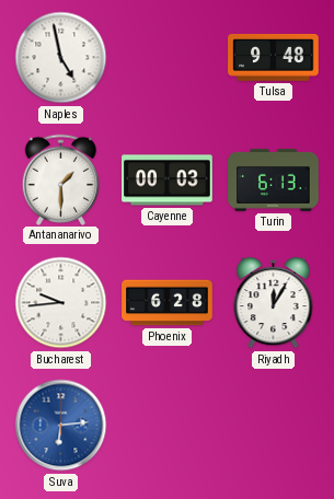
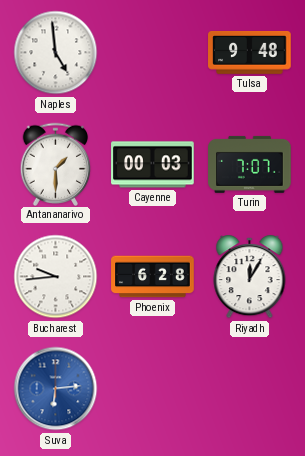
Naples: 4:58 -> 4:59
Turin: 6:13 -> 7:07
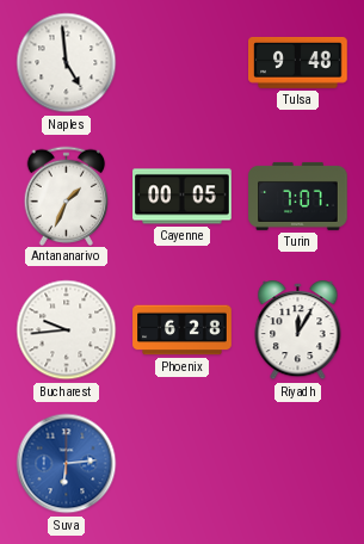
Antananarivo: 1:30 -> 1:34
Cayenne: 00:03 -> 00:05
